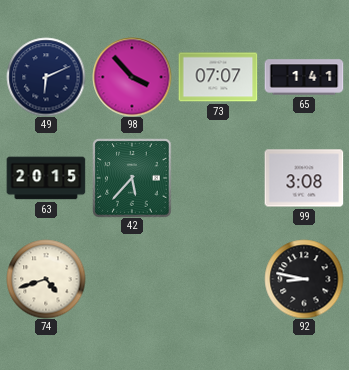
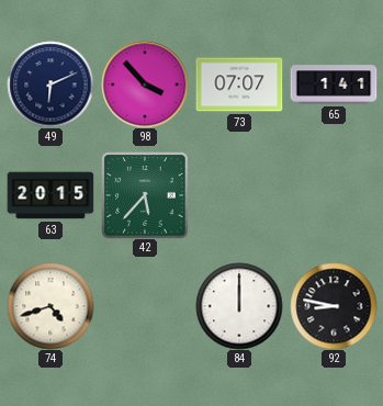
99: 3:08 -> none
84: none -> 12:00
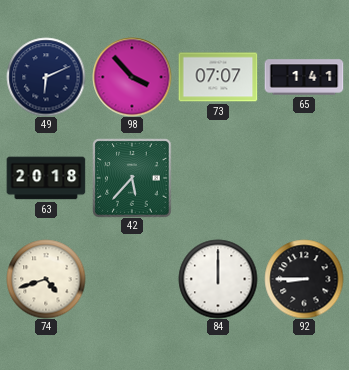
63: 20:15 -> 20:18
92: 8:47 -> 8:45
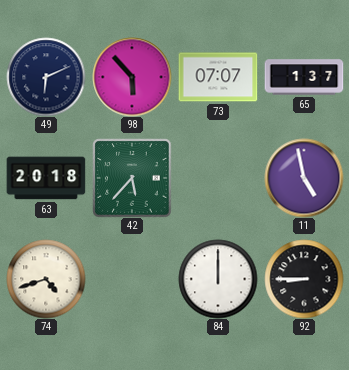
98: 3:53 -> 5:53
65: 1:41 -> 1:37
11: none -> 4:58
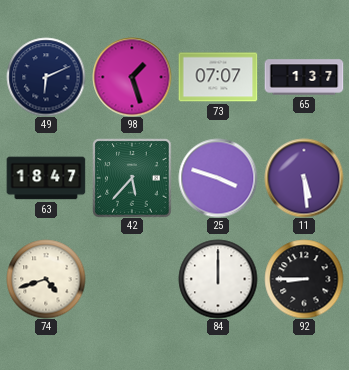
98: 5:53 -> 1:27
63: 20:18 -> 18:47
25: none -> 3:48
11: 4:58 -> 5:29
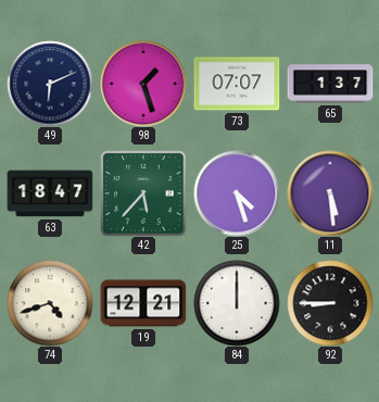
25: 3:48 -> 4:27
19: none -> 12:21
